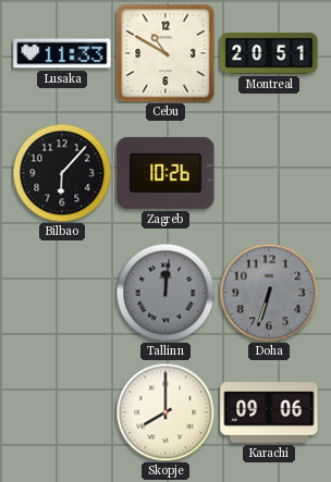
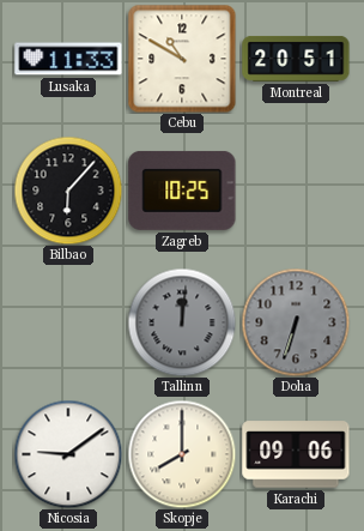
Zagreb: 10:26 -> 10:25
Nicosia: none -> 9:09
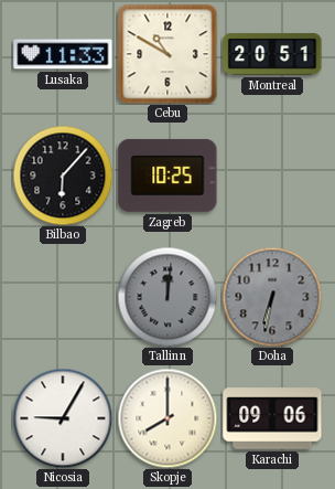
Doha: 6:33 -> 6:32
Nicosia: 9:09 -> 9:05
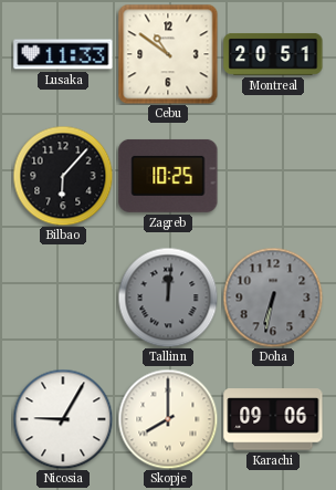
Cebu: 10:50 -> 10:51
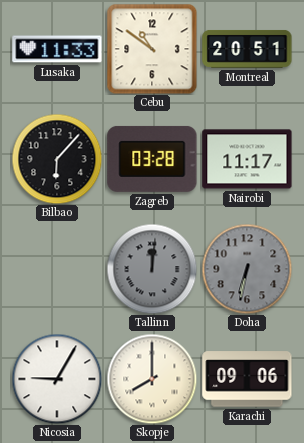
Zagreb: 10:25 -> 03:28
Nairobi: none -> 11:17
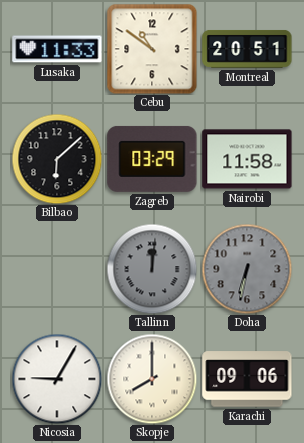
Bilbao: 6:07 -> 6:08
Zagreb: 03:28 -> 03:29
Nairobi: 11:17 -> 11:58
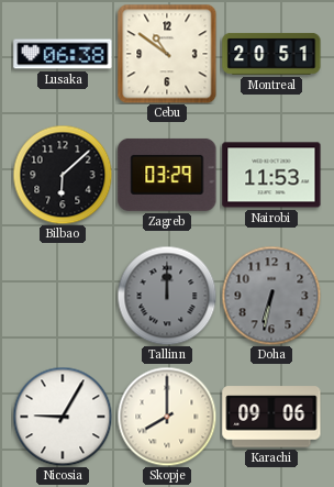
Lusaka: 11:33 -> 06:38
Nairobi: 11:58 -> 11:53
Tallinn: 12:01 -> 12:00
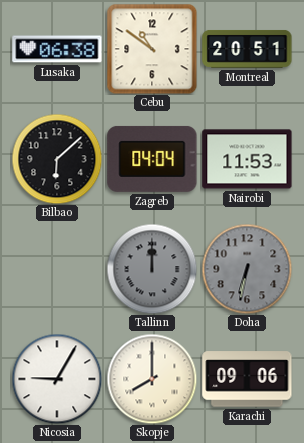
Zagreb: 03:29 -> 04:04
